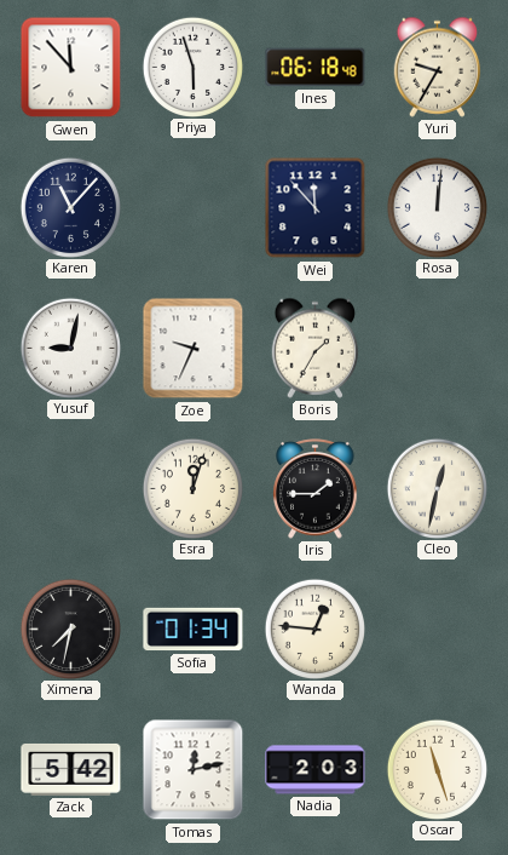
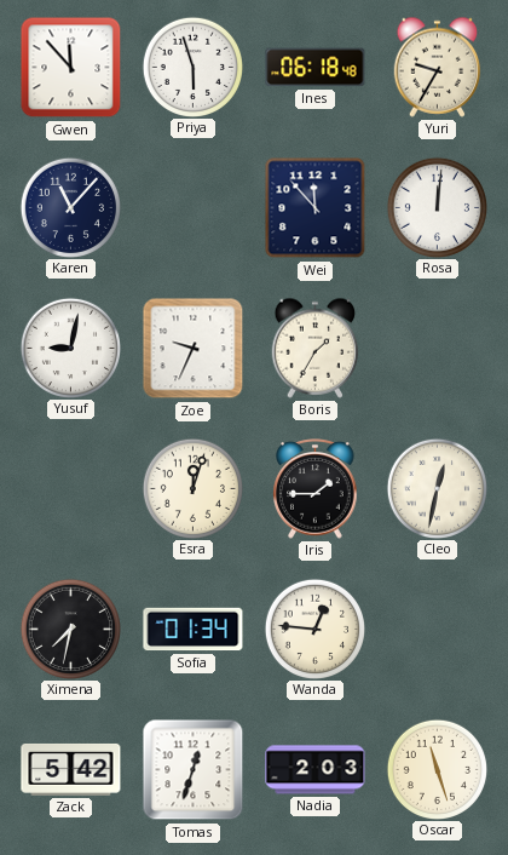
Tomas: 12:13 -> 12:33
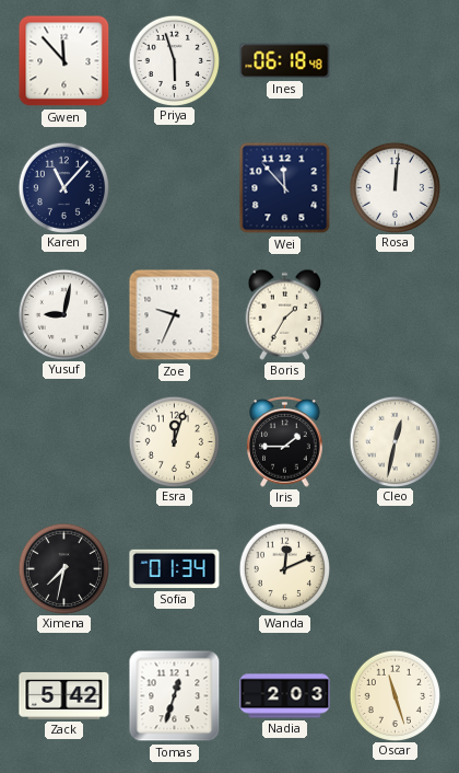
Yuri: 9:35 -> none
Wanda: 12:46 -> 12:11
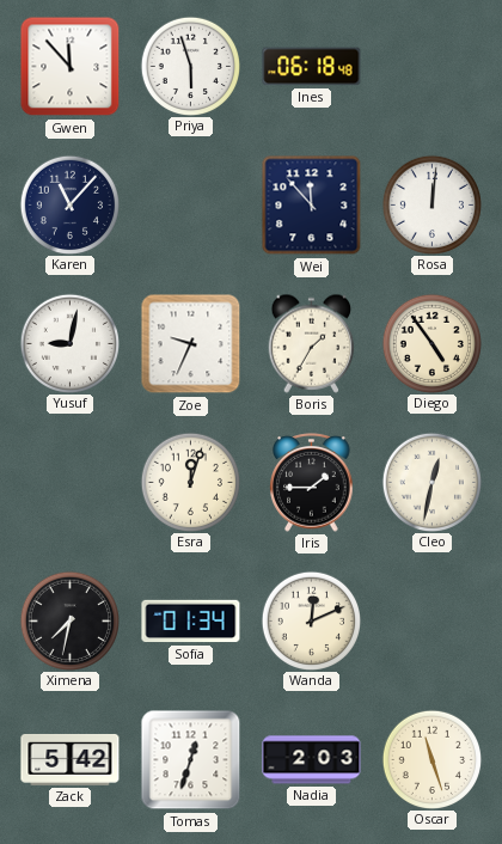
Diego: none -> 4:54
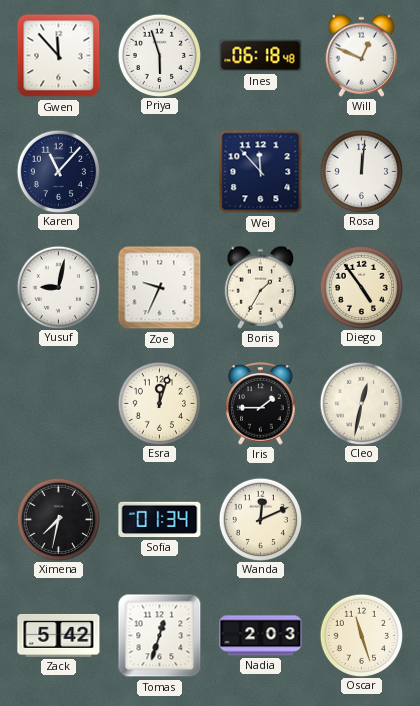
Will: none -> 12:49
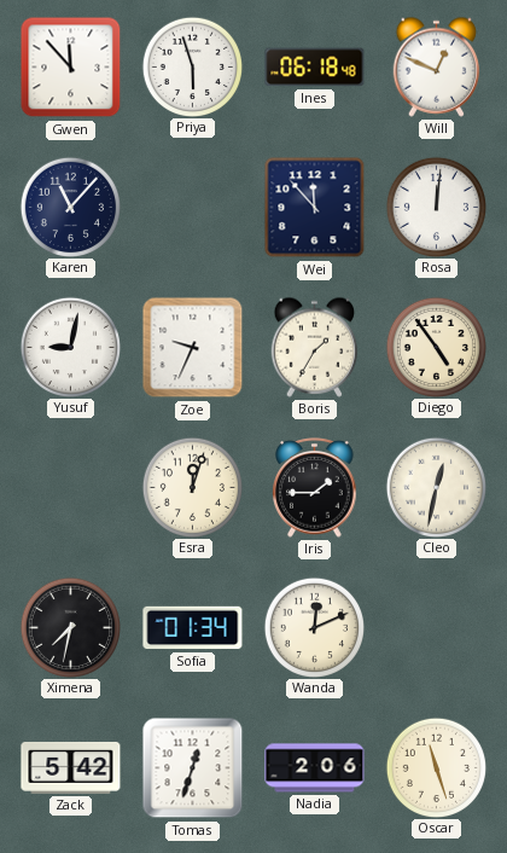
Nadia: 2:03 -> 2:06
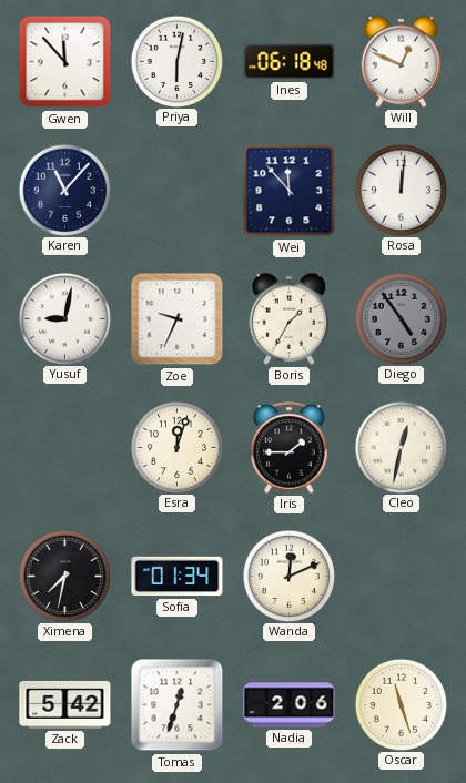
Priya: 5:57 -> 6:02
Diego dial: cream -> grey
